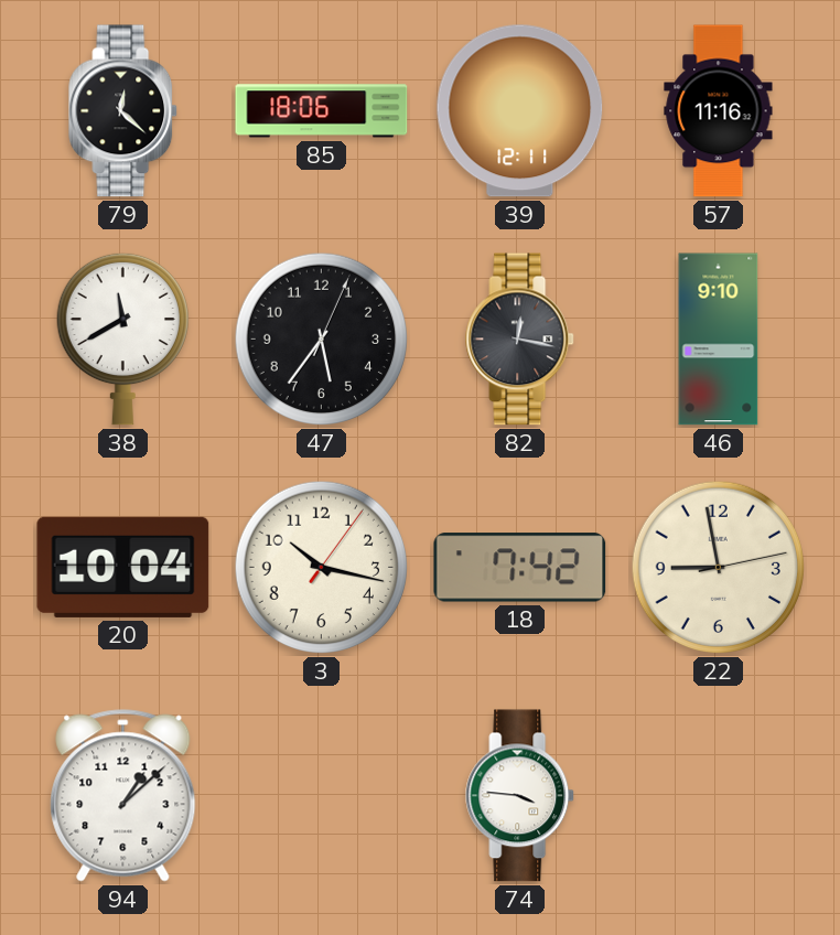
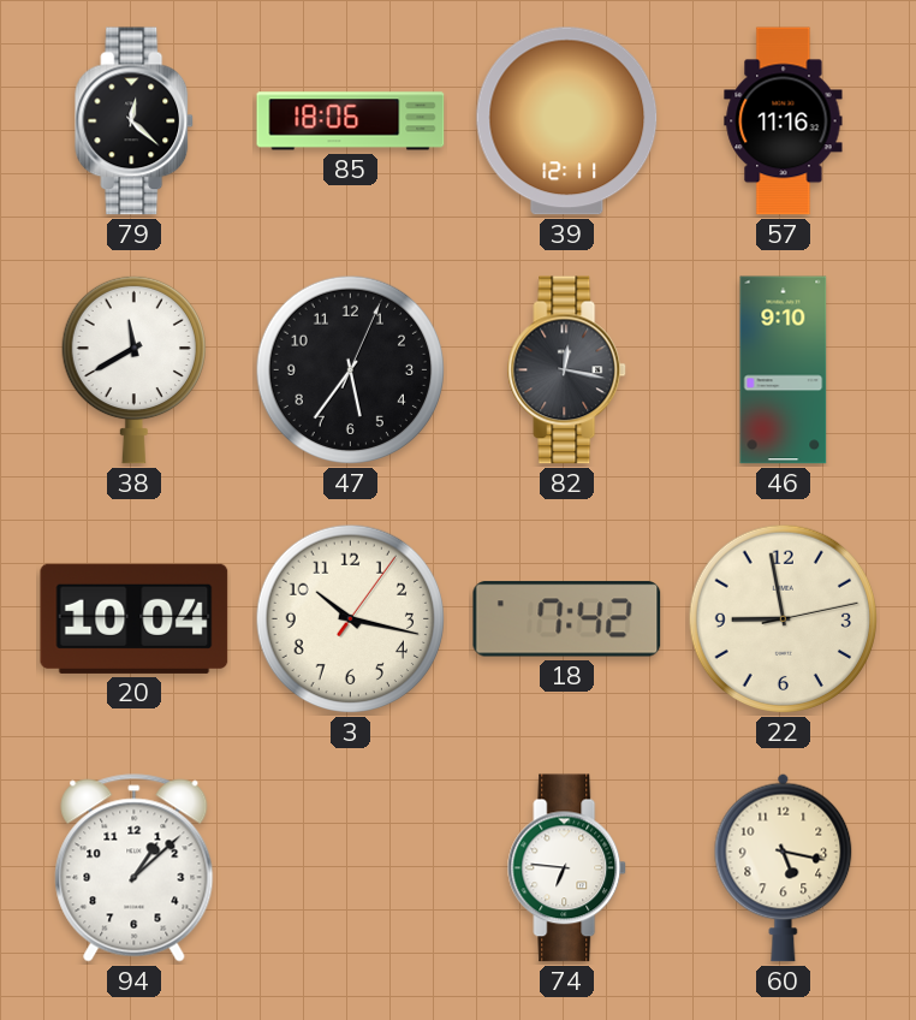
74: 3:46 -> 6:46
60: none -> 5:17
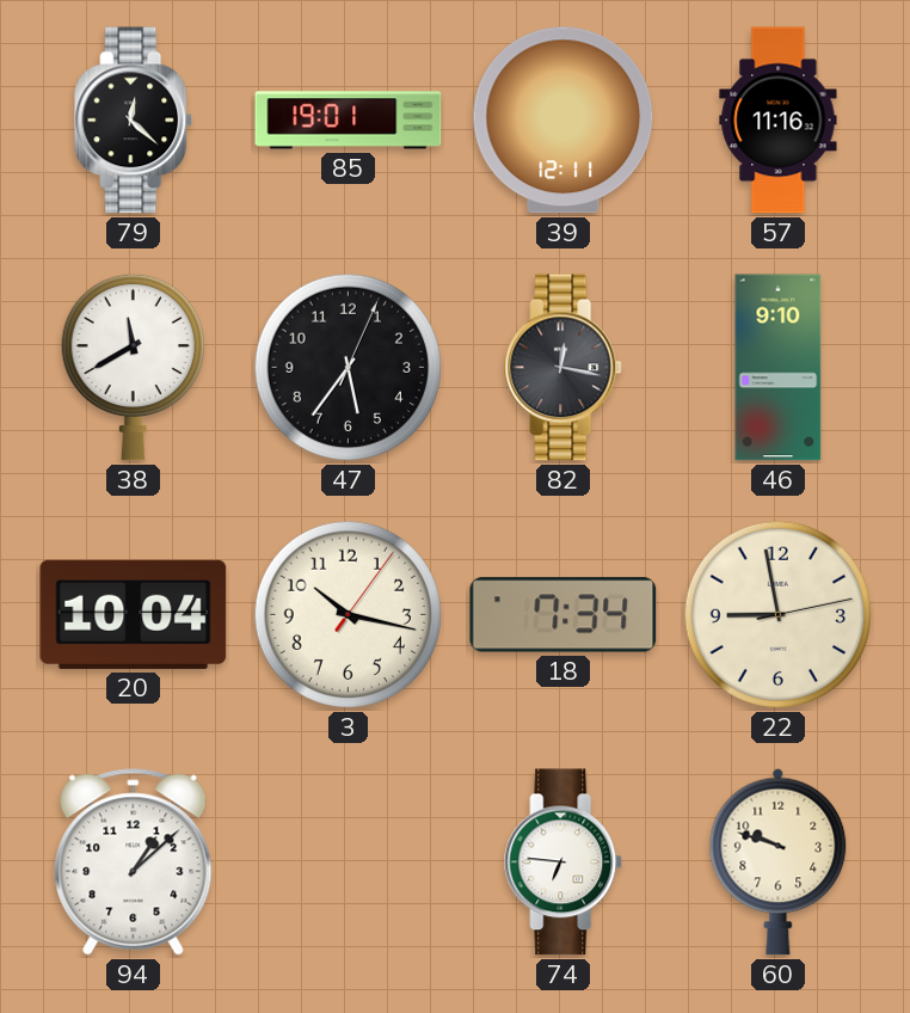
85: 18:06 -> 19:01
18: 7:42 -> 7:34
60: 5:17 -> 9:48
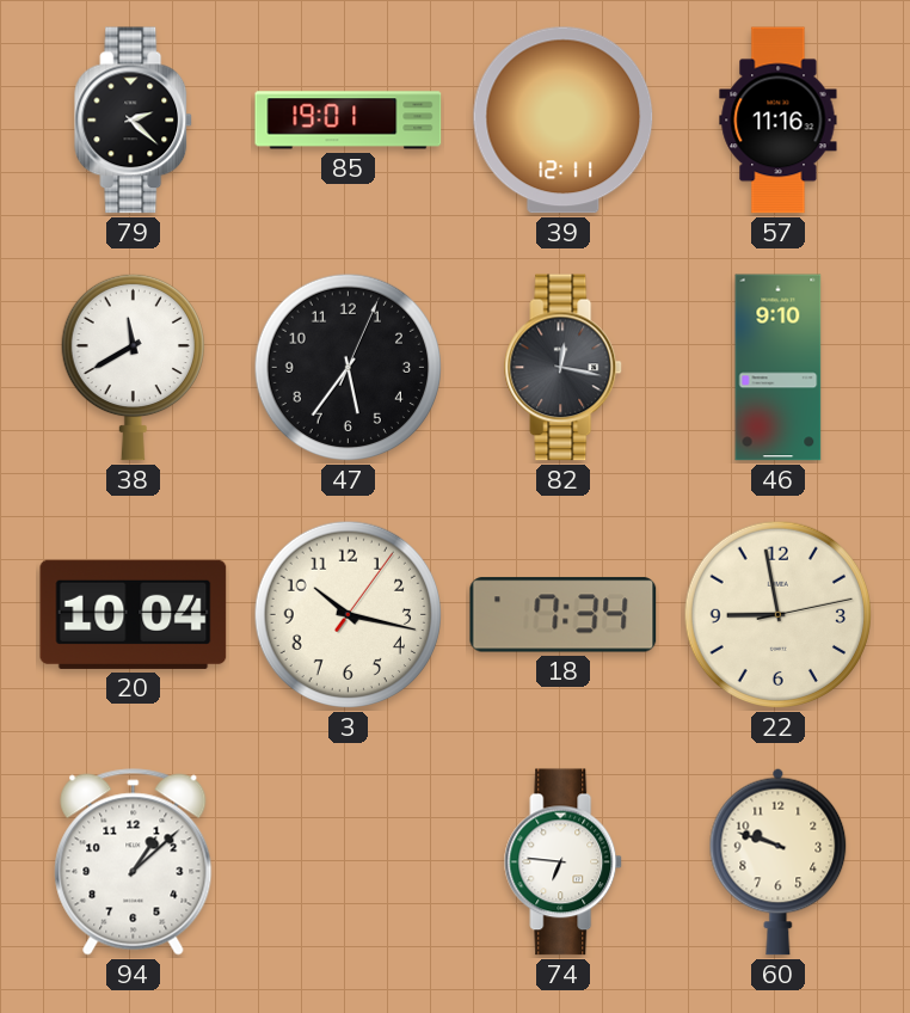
79: 12:22 -> 2:22
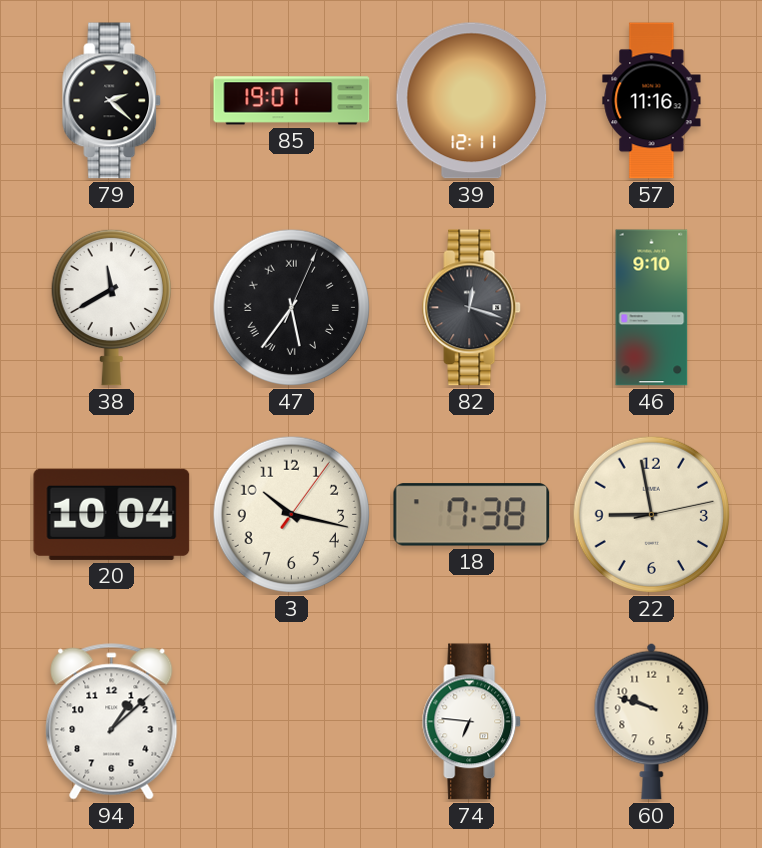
47 numerals: Arabic -> Roman
82: 12:17 -> 12:18
18: 7:34 -> 7:38
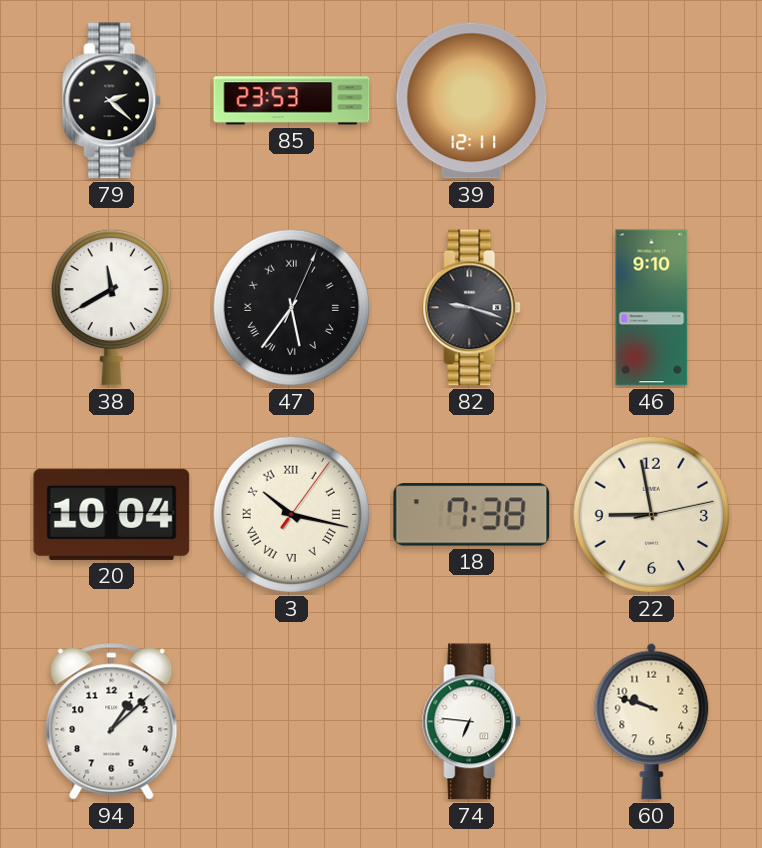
85: 19:01 -> 23:53
57: 11:16 -> none
82: 12:18 -> 9:18
3 numerals: Arabic -> Roman
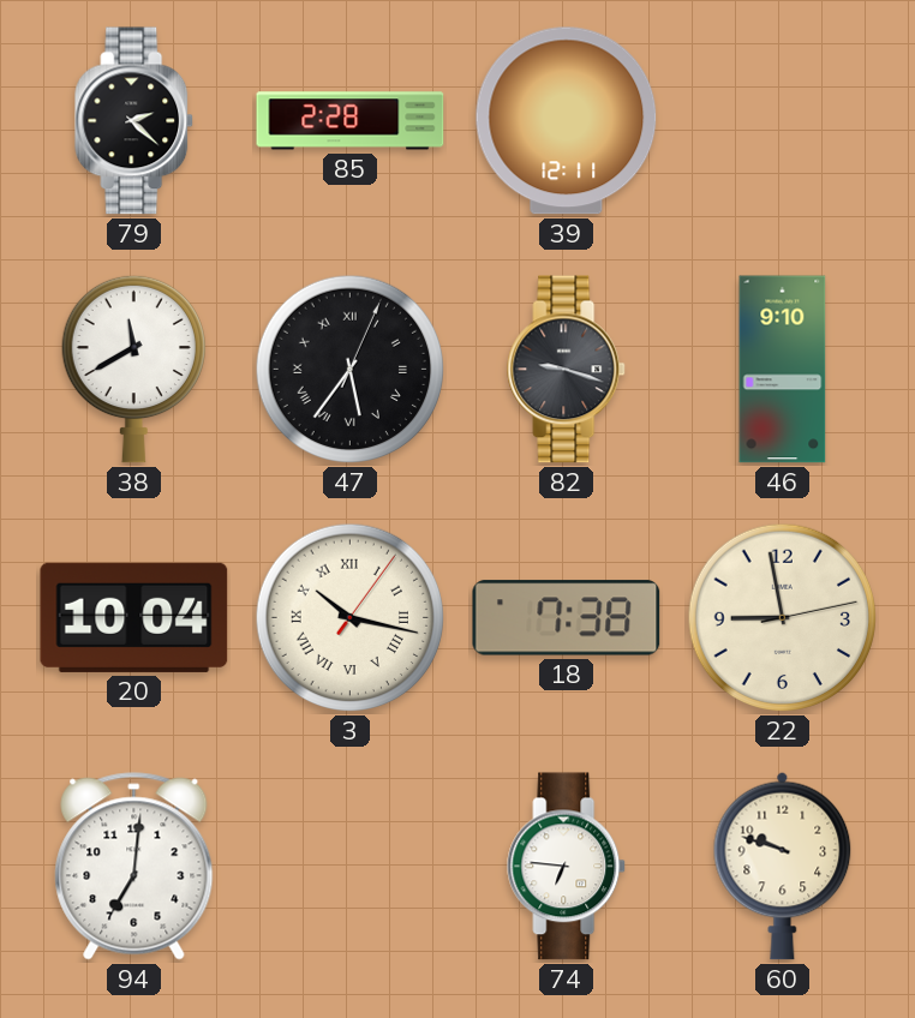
85: 23:53 -> 2:28
94: 1:08 -> 7:01
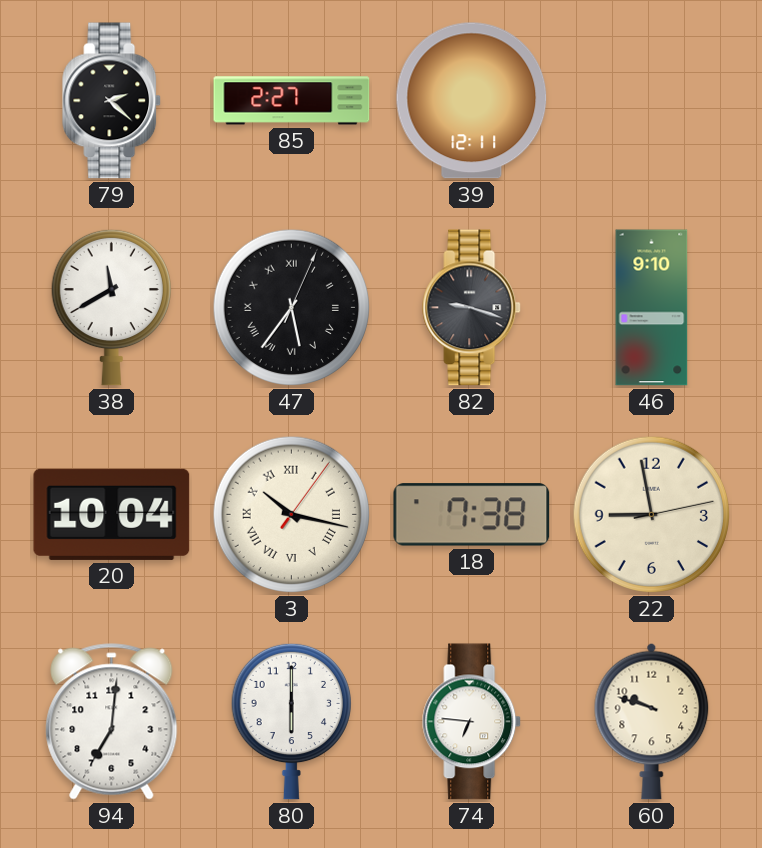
85: 2:28 -> 2:27
80: none -> 6:00
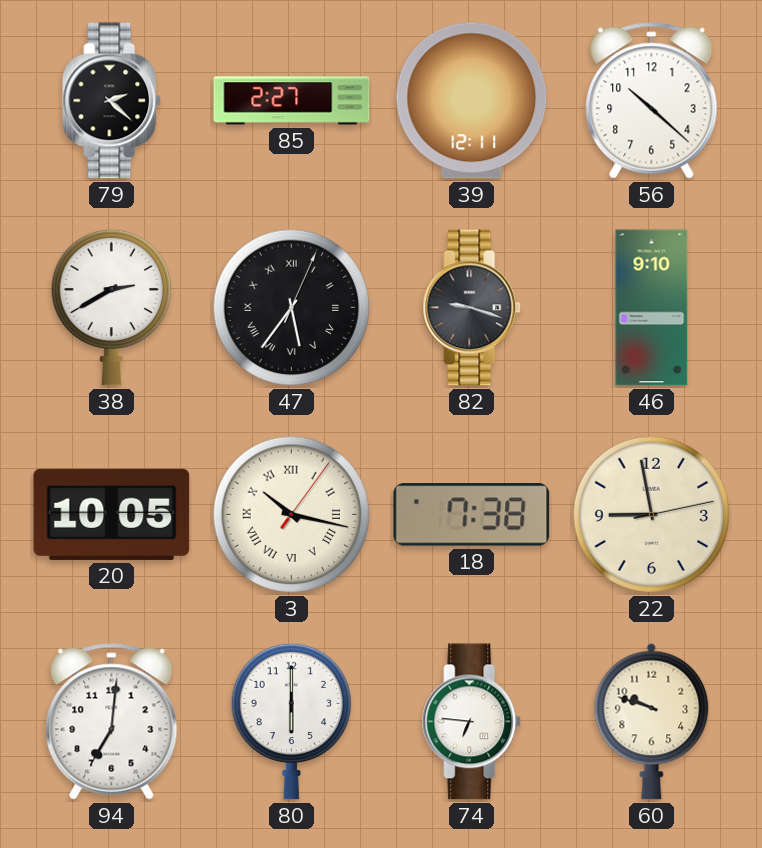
56: none -> 10:22
38: 11:40 -> 2:40
20: 10:04 -> 10:05
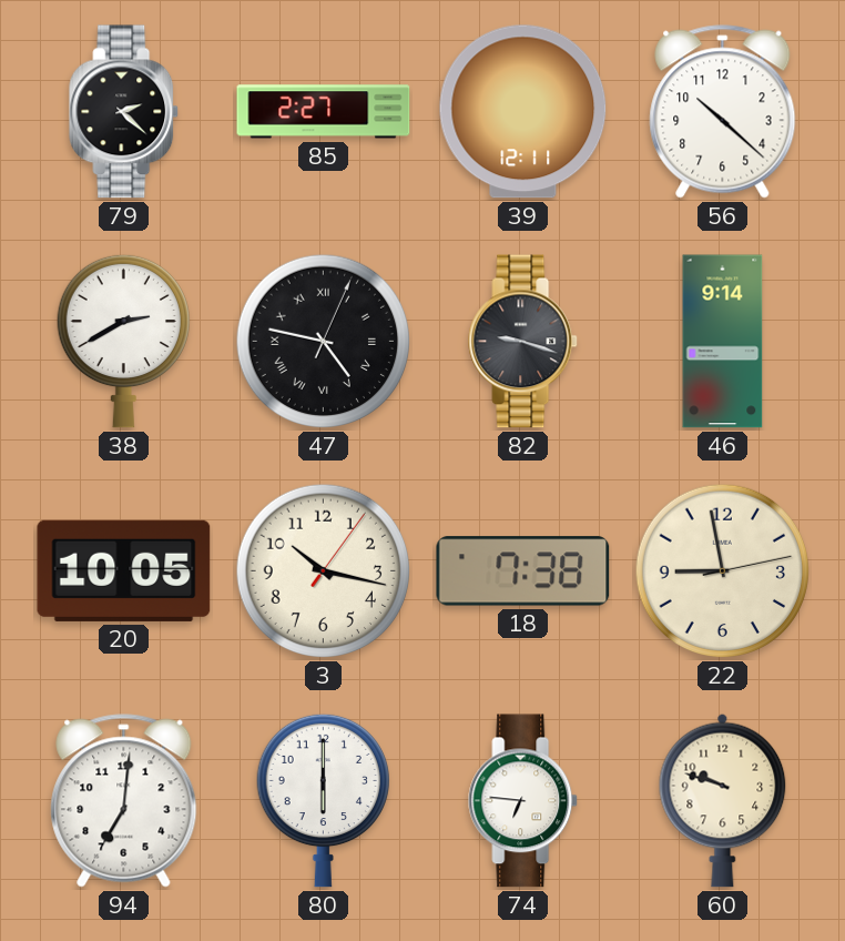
47: 5:36 -> 4:47
46: 9:10 -> 9:14
3 numerals: Roman -> Arabic
